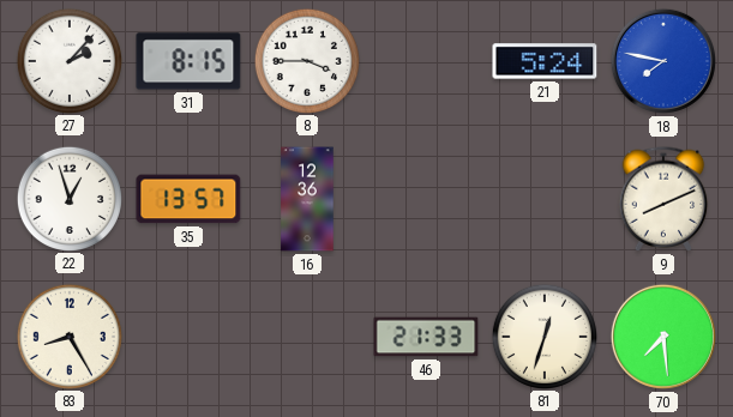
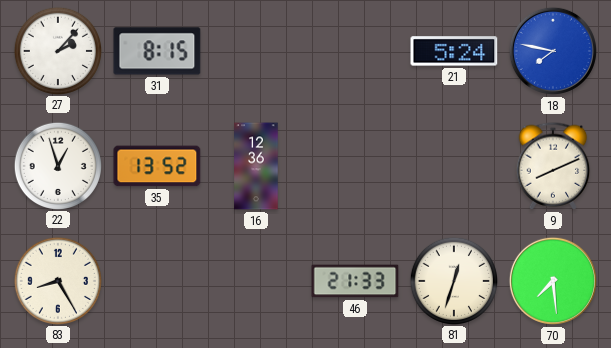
8: 3:45 -> none
35: 13:57 -> 13:52
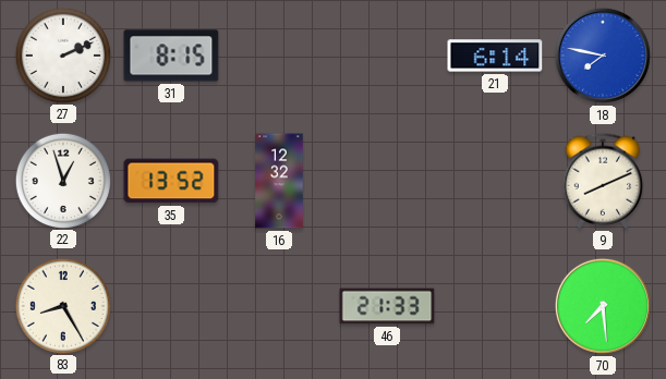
27: 2:07 -> 2:11
21: 5:24 -> 6:14
16: 12:36 -> 12:32
81: 12:33 -> none
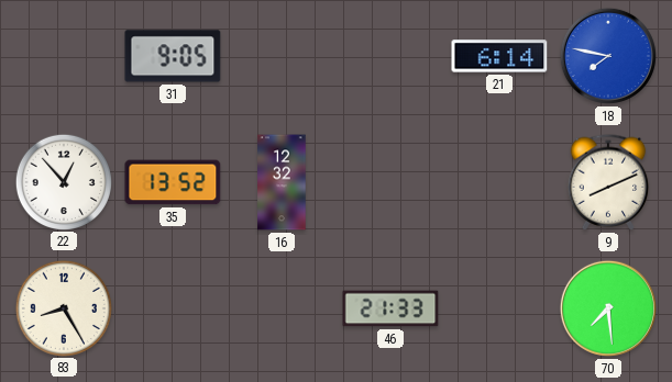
27: 2:11 -> none
31: 8:15 -> 9:05
22: 12:57 -> 12:53
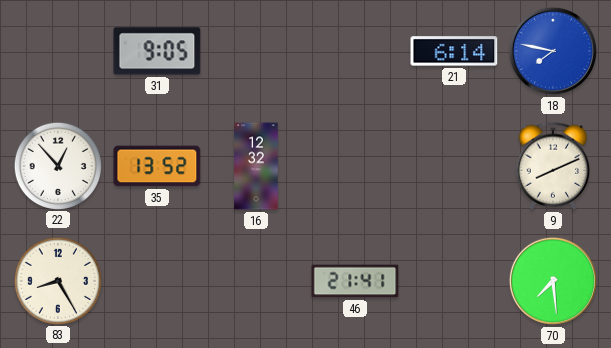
46: 21:33 -> 21:41
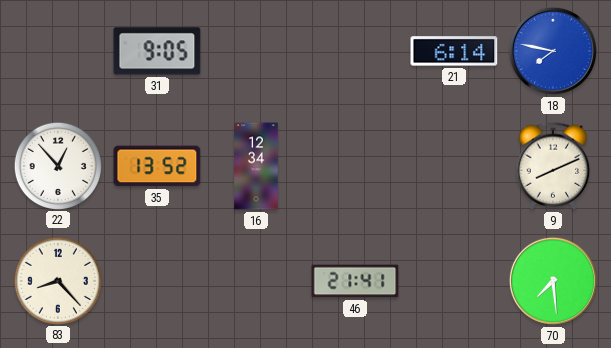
16: 12:32 -> 12:34
83: 8:25 -> 8:23
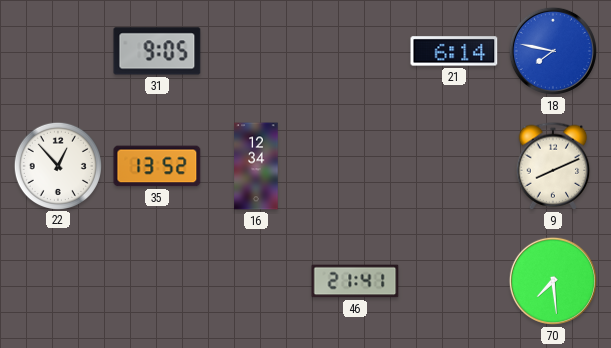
83: 8:23 -> none
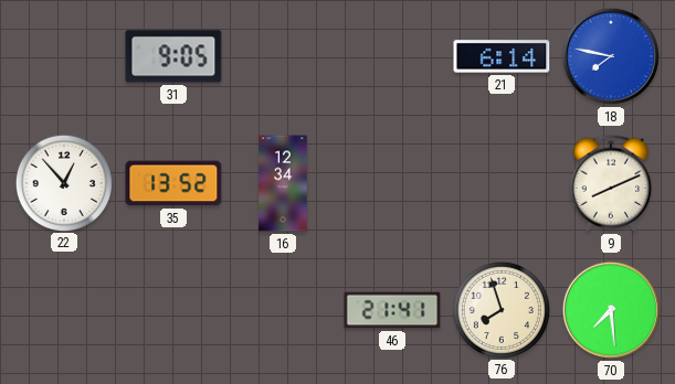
76: none -> 7:57
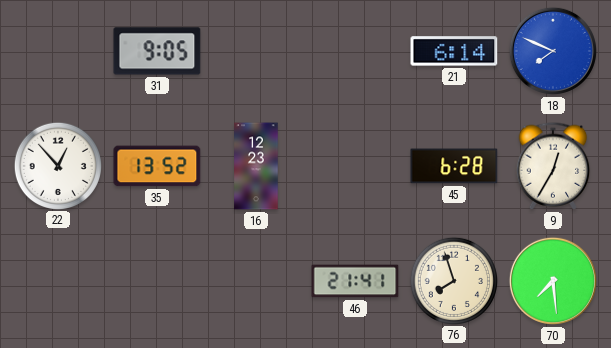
18: 7:47 -> 7:49
16: 12:34 -> 12:23
45: none -> 6:28
9: 8:11 -> 12:35
